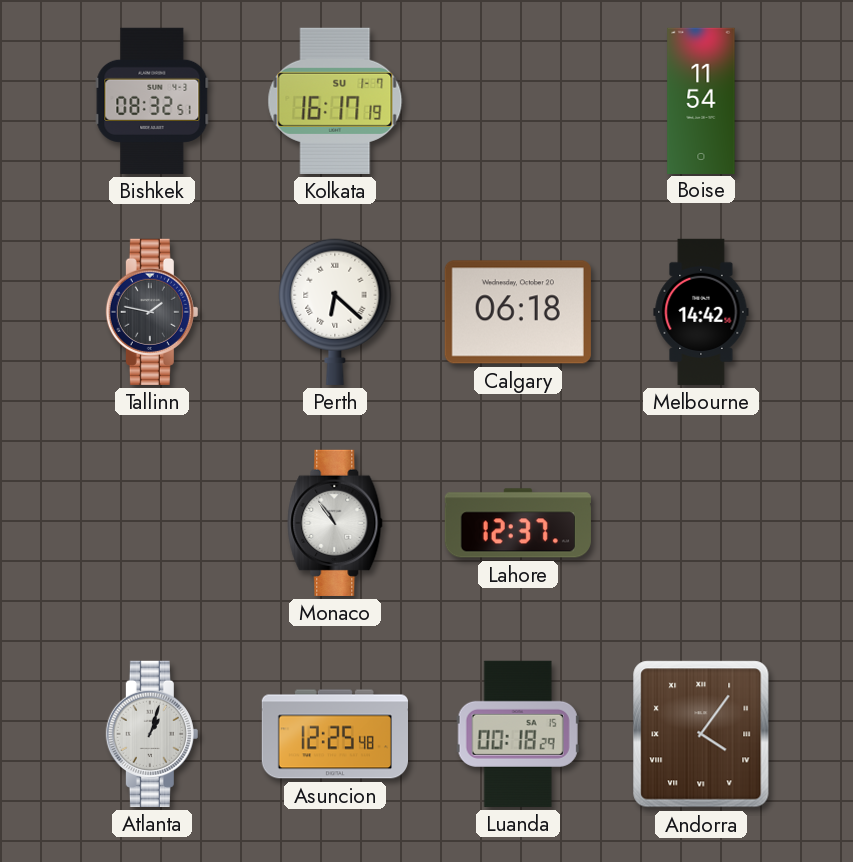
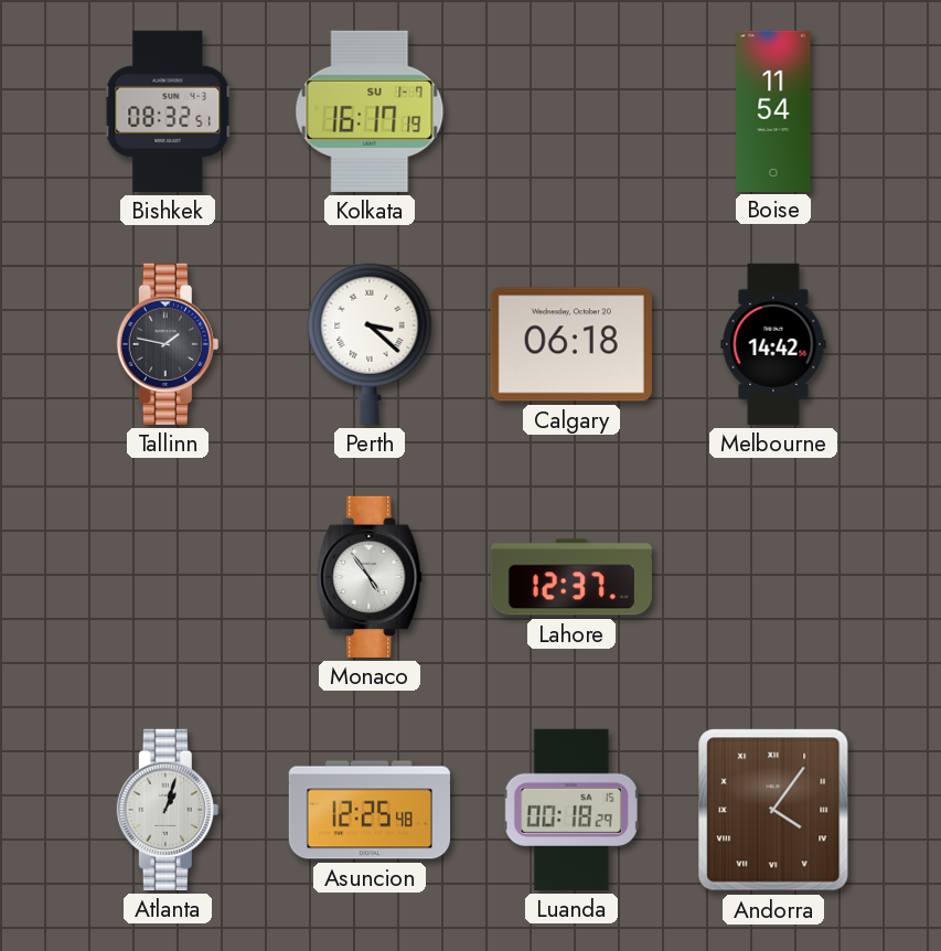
Perth: 6:22 -> 3:22
Monaco: 10:54 -> 4:54
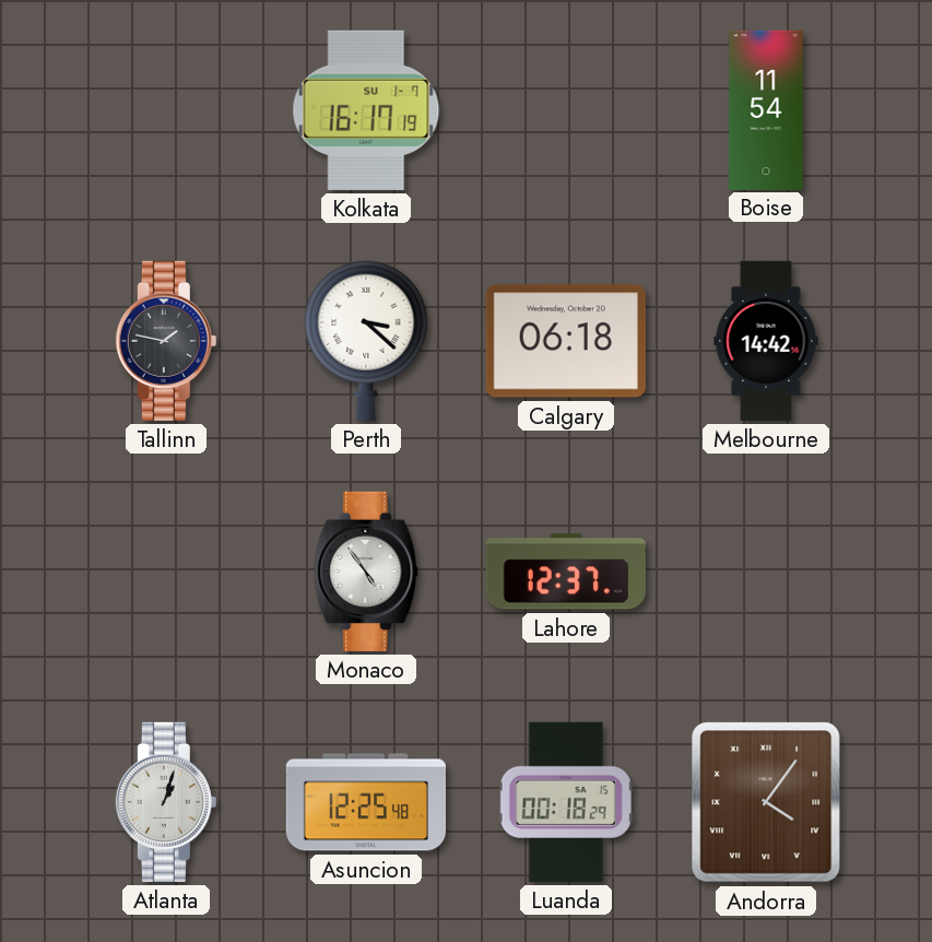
Bishkek: 08:32 -> none
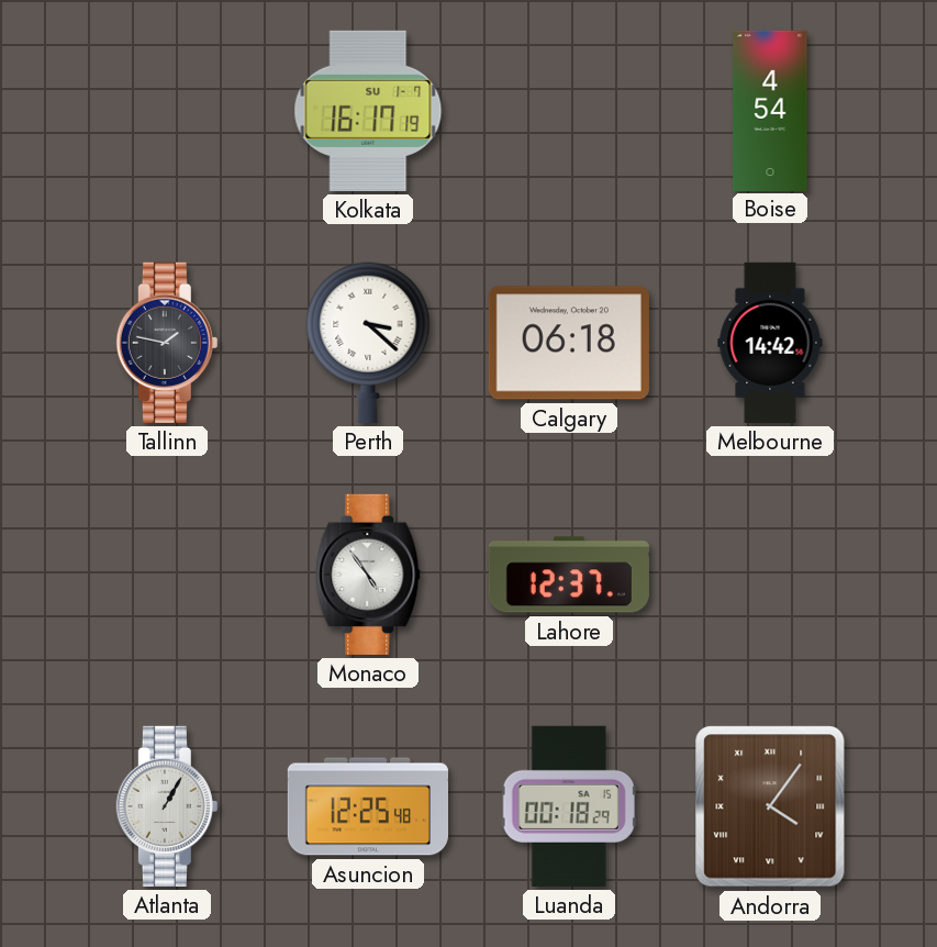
Boise: 11:54 -> 4:54
Atlanta: 1:03 -> 1:05
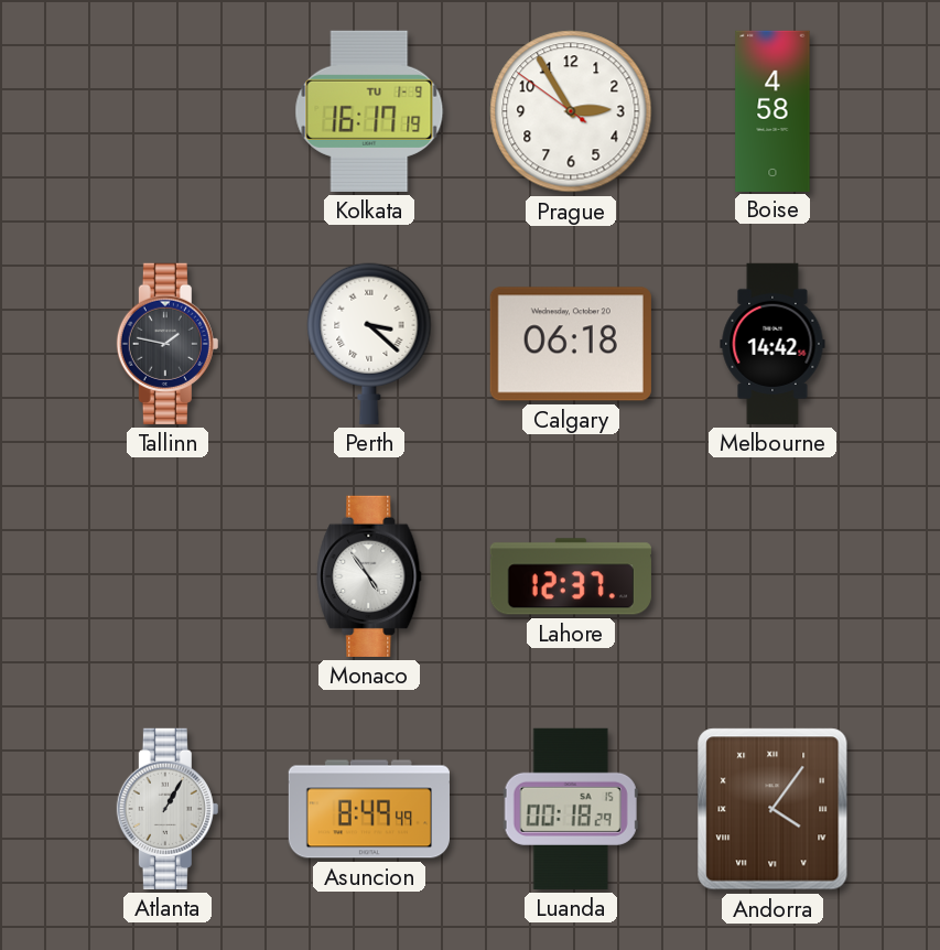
Kolkata date: SU 1-7 -> TU 1-9
Prague: none -> 2:54
Boise: 4:54 -> 4:58
Asuncion: 12:25 -> 8:49
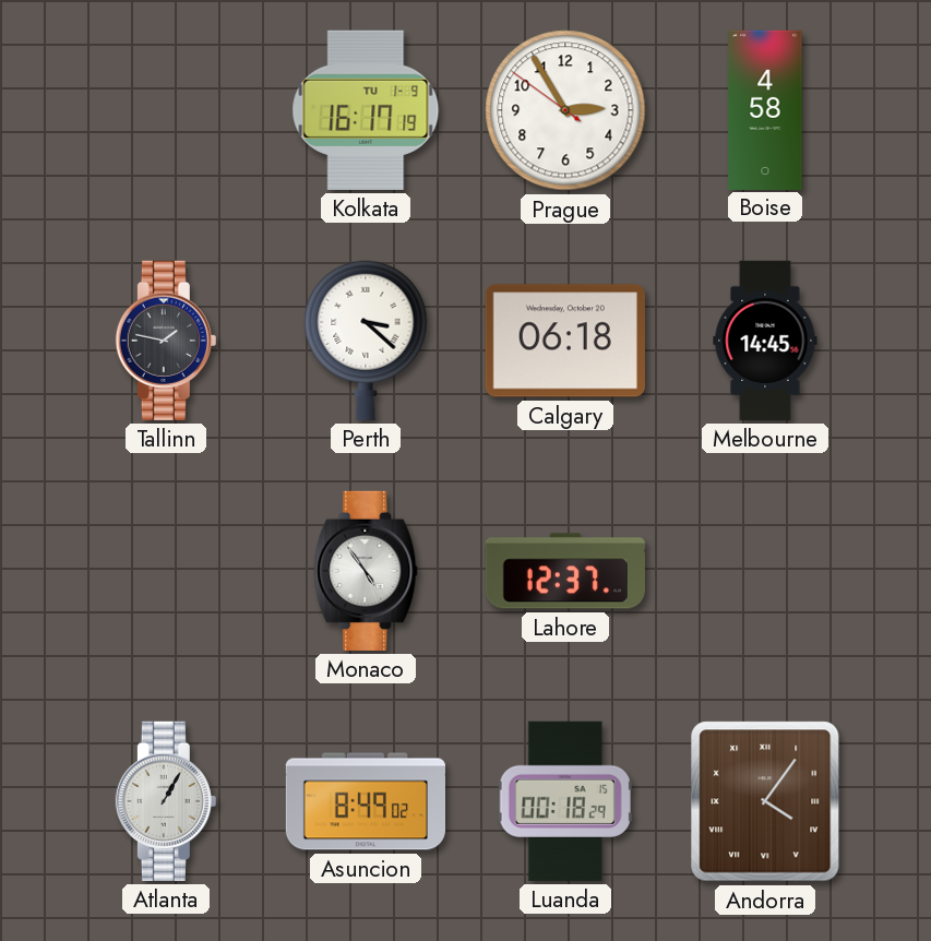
Melbourne: 14:42 -> 14:45
Asuncion: 8:49:49 -> 8:49:02
